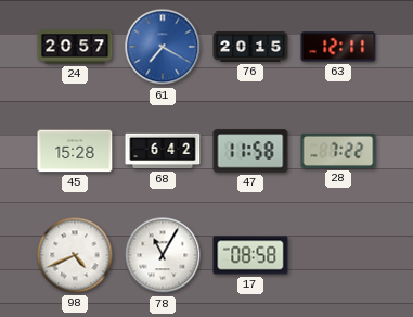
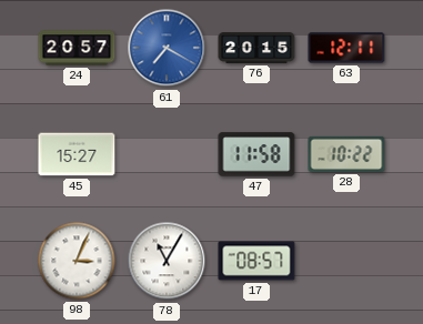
45: 15:28 -> 15:27
68: 6:42 -> none
28: 7:22 -> 10:22
98: 4:41 -> 3:04
17: 08:58 -> 08:57
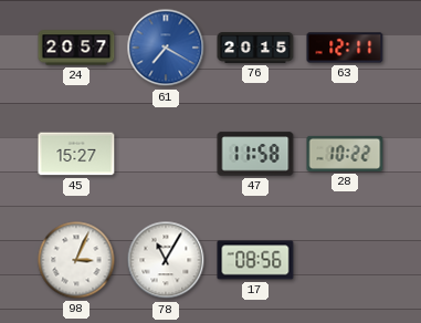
17: 08:57 -> 08:56
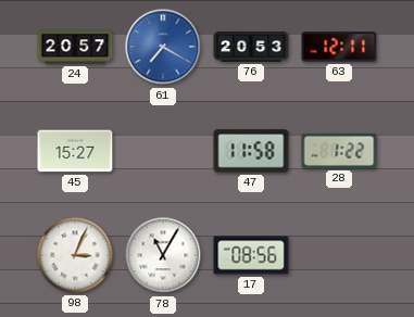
76: 20:15 -> 20:53
28: 10:22 -> 1:22
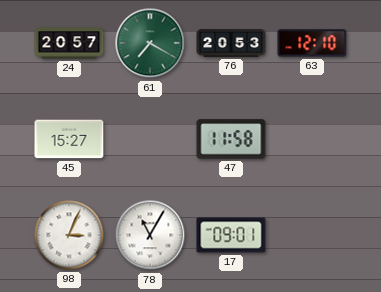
61 dial: blue -> green
63: 12:11 -> 12:10
28: 1:22 -> none
17: 08:56 -> 09:01
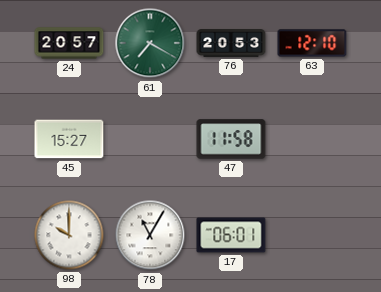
98: 3:04 -> 10:00
17: 09:01 -> 06:01
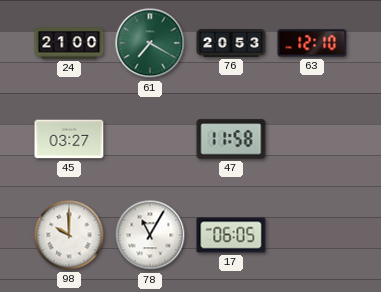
24: 20:57 -> 21:00
45: 15:27 -> 03:27
17: 06:01 -> 06:05
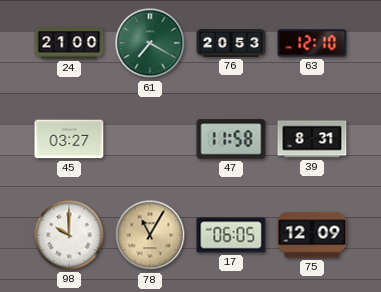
39: none -> 8:31
78 dial: white -> champagne
75: none -> 12:09
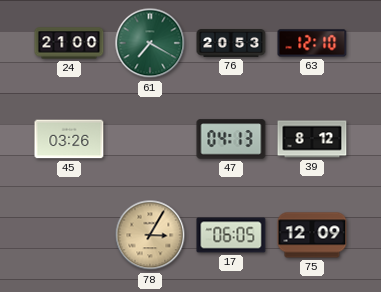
45: 03:27 -> 03:26
47: 11:58 -> 04:13
39: 8:31 -> 8:12
98: 10:00 -> none
78: 11:05 -> 3:05
